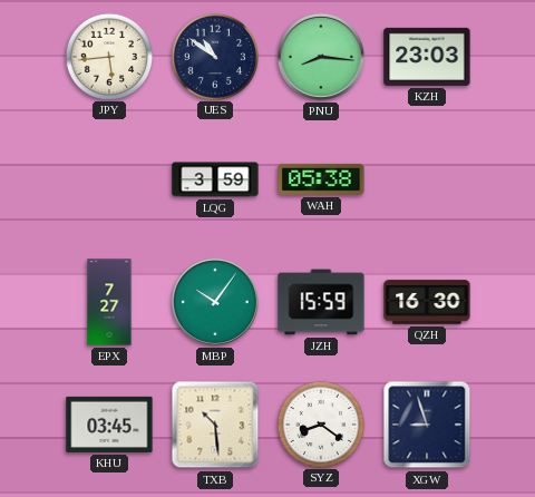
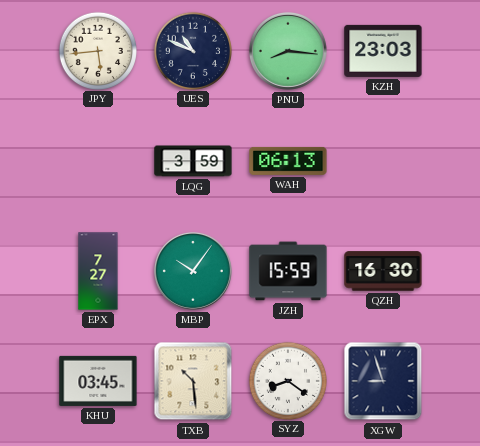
UES: 10:51 -> 10:49
WAH: 05:38 -> 06:13
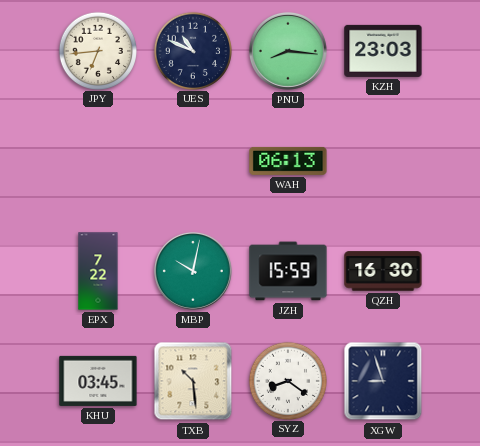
JPY: 5:44 -> 6:44
LQG: 3:59 -> none
EPX: 7:27 -> 7:22
MBP: 10:06 -> 10:02
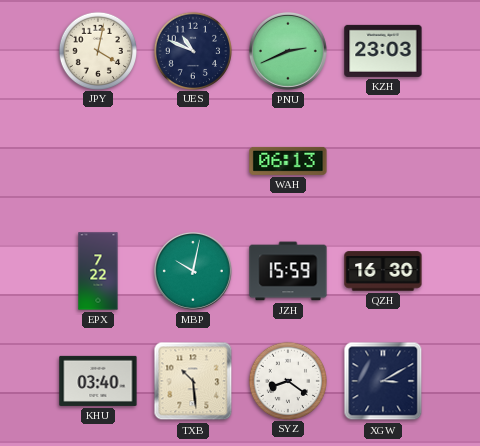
JPY: 6:44 -> 4:02
PNU: 8:16 -> 2:41
KHU: 03:45 -> 03:40
XGW: 8:57 -> 3:10
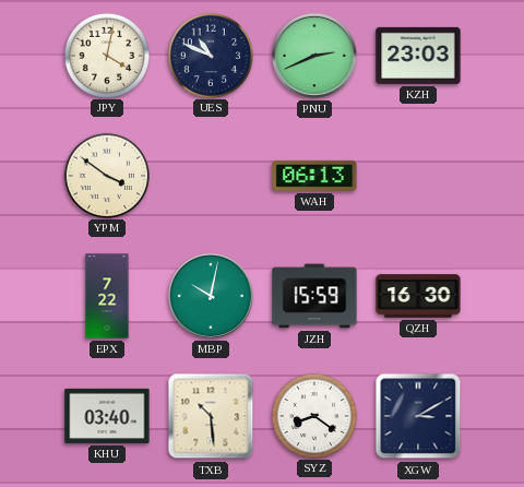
YPM: none -> 3:51
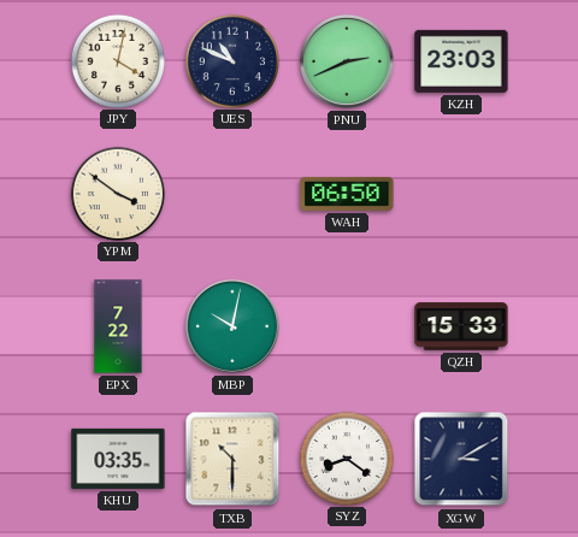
WAH: 06:13 -> 06:50
JZH: 15:59 -> none
QZH: 16:30 -> 15:33
KHU: 03:40 -> 03:35
TXB: 10:29 -> 10:30
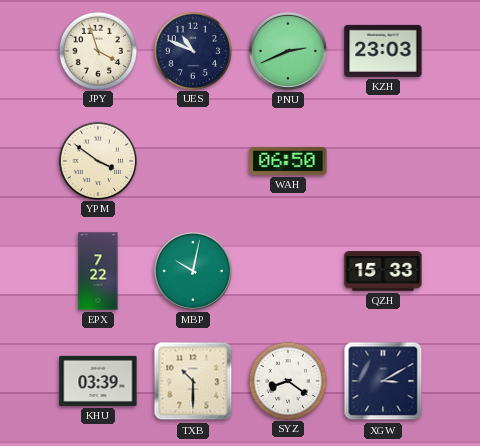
JPY: 4:02 -> 3:57
KHU: 03:35 -> 03:39
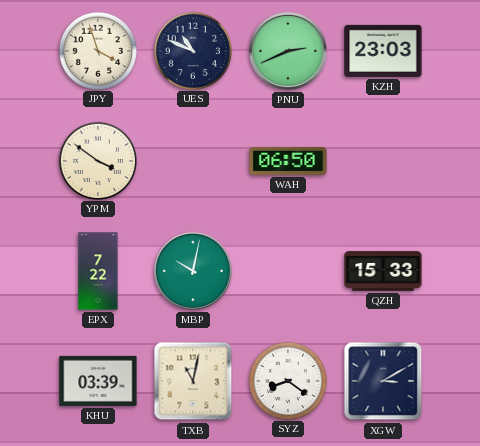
TXB: 10:30 -> 11:02
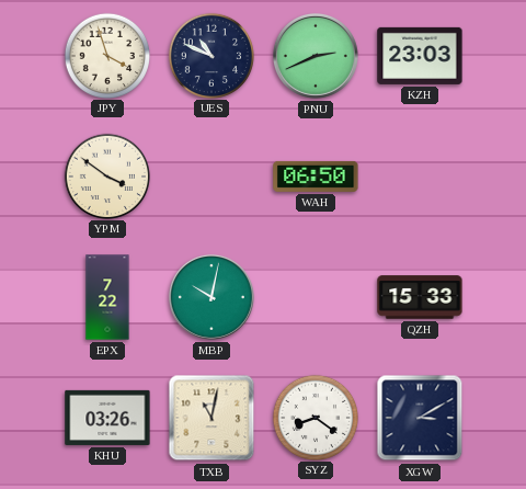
KHU: 03:39 -> 03:26
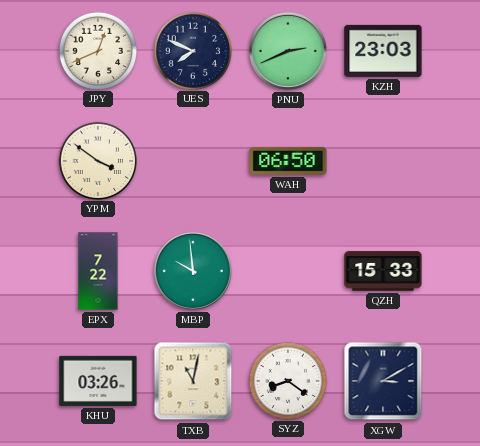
JPY: 3:57 -> 12:41
UES: 10:49 -> 7:49
MBP: 10:02 -> 9:59
